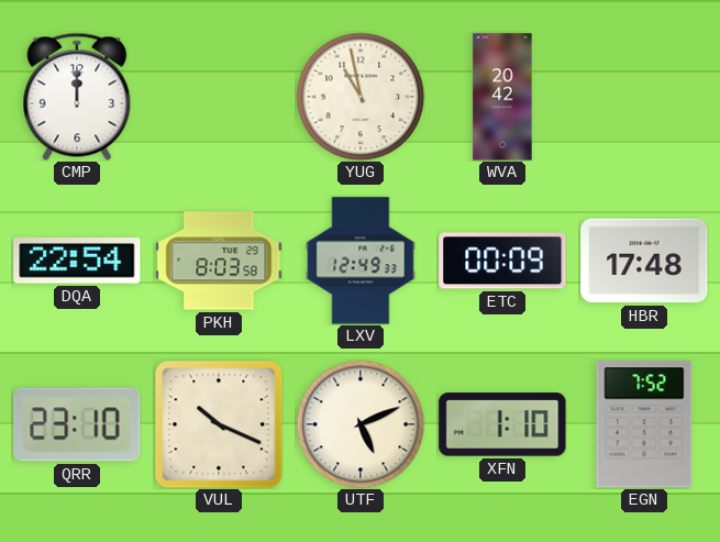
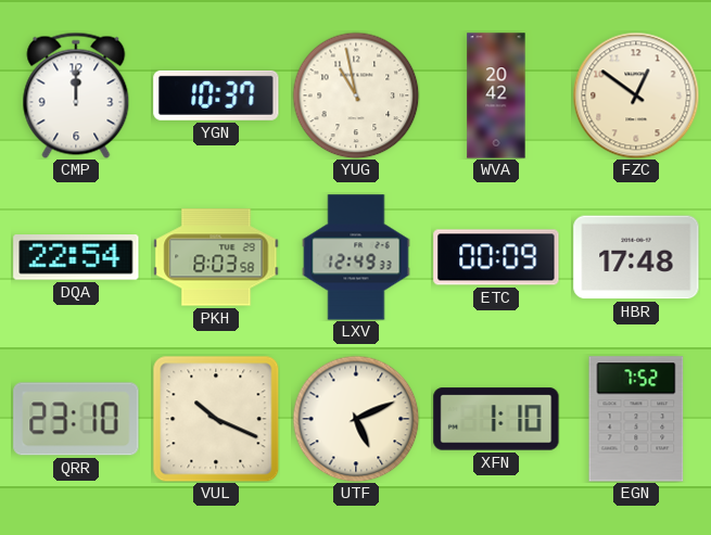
YGN: none -> 10:37
FZC: none -> 12:51
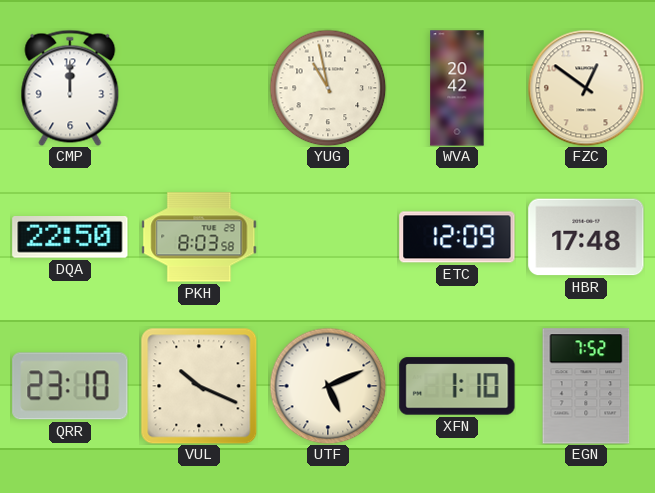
YGN: 10:37 -> none
DQA: 22:54 -> 22:50
LXV: 12:49 -> none
ETC: 00:09 -> 12:09
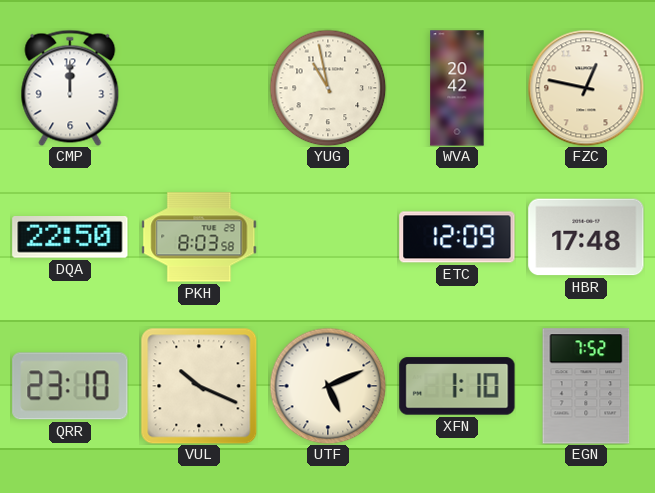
FZC: 12:51 -> 12:47
